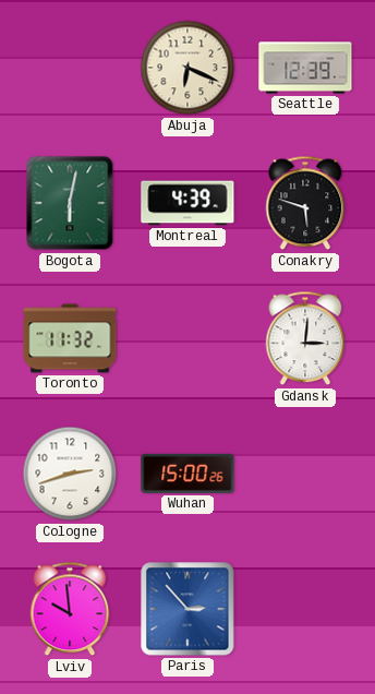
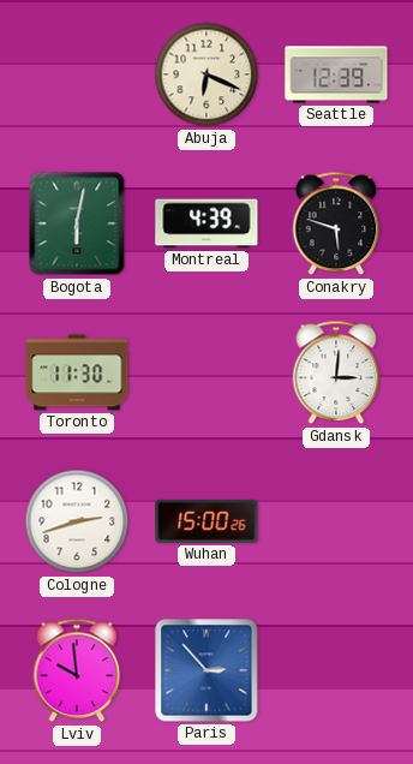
Toronto: 11:32 -> 11:30
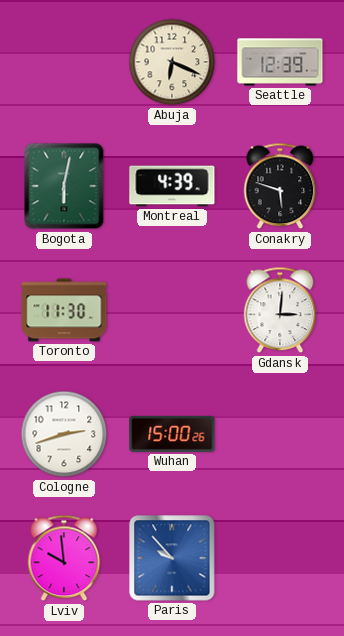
Paris: 2:53 -> 9:53
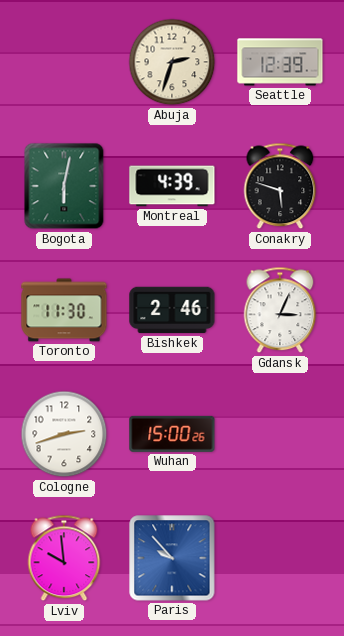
Abuja: 6:19 -> 2:33
Bishkek: none -> 2:46
Gdansk: 3:01 -> 3:04
